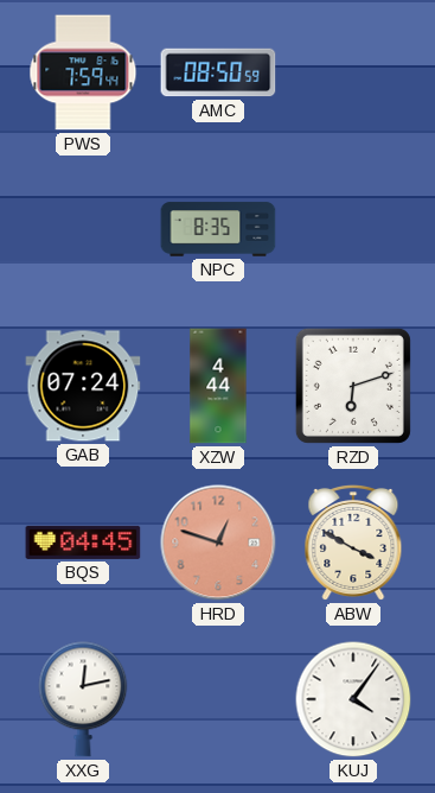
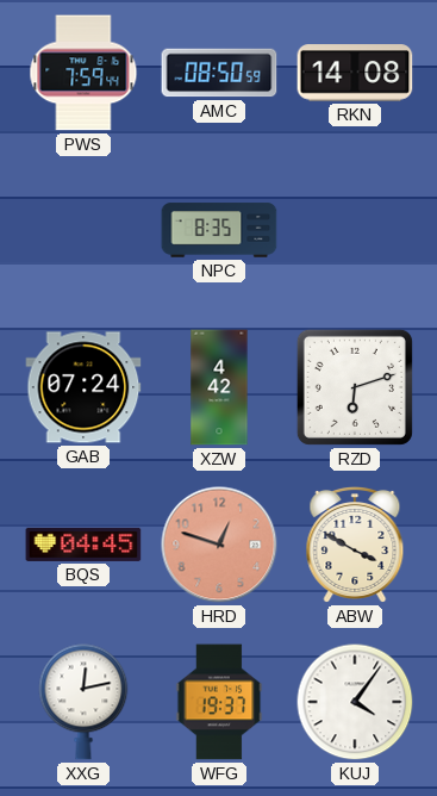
RKN: none -> 14:08
XZW: 4:44 -> 4:42
WFG: none -> 19:37
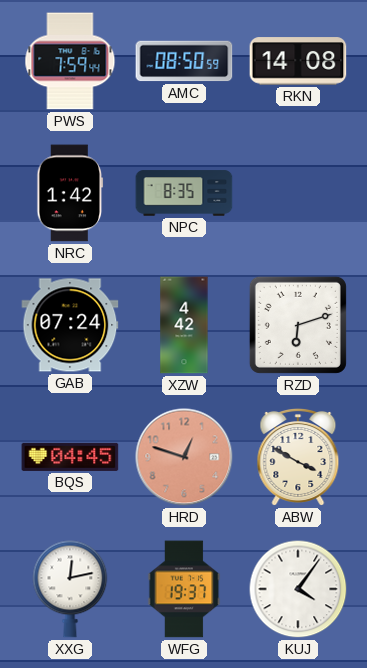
NRC: none -> 1:42
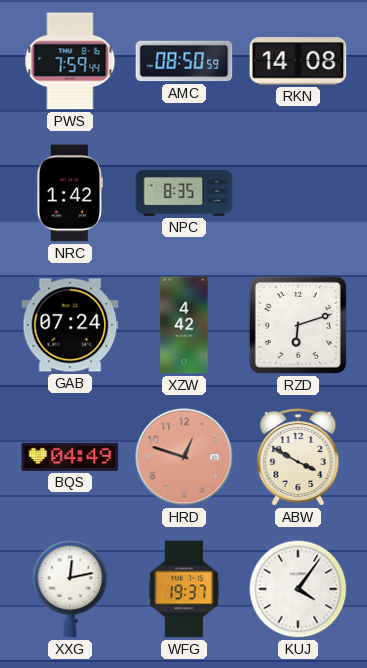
BQS: 04:45 -> 04:49
